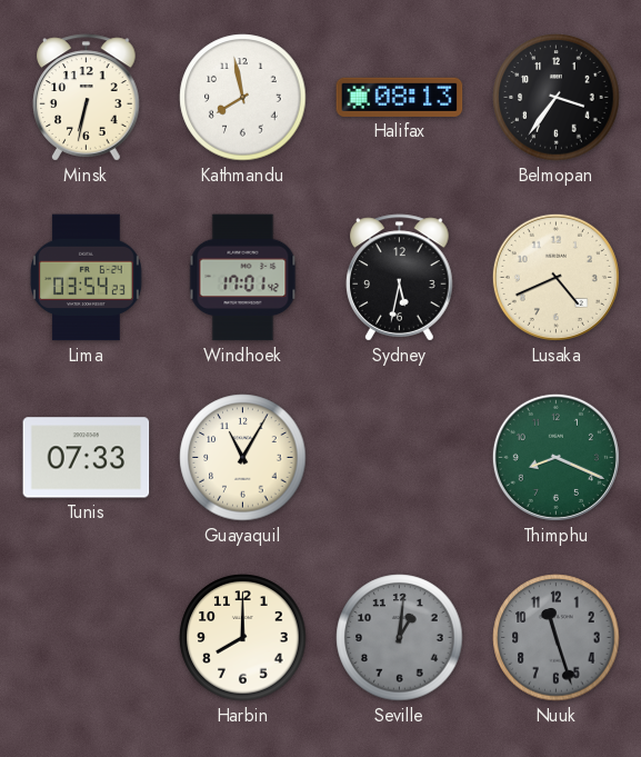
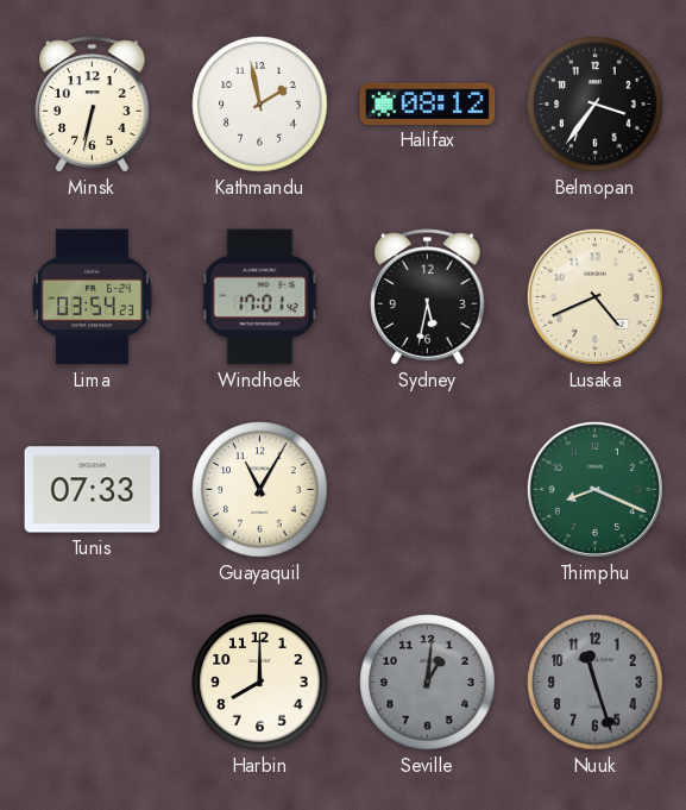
Kathmandu: 7:58 -> 1:58
Halifax: 08:13 -> 08:12
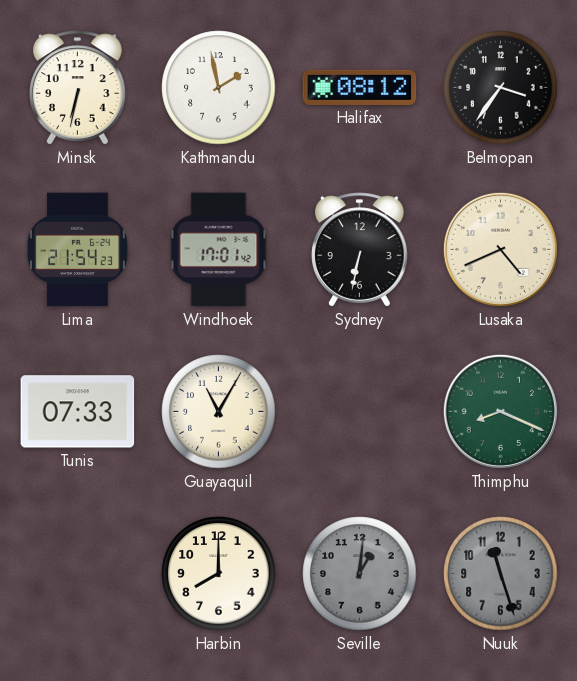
Lima: 03:54 -> 21:54
Sydney: 5:32 -> 6:32
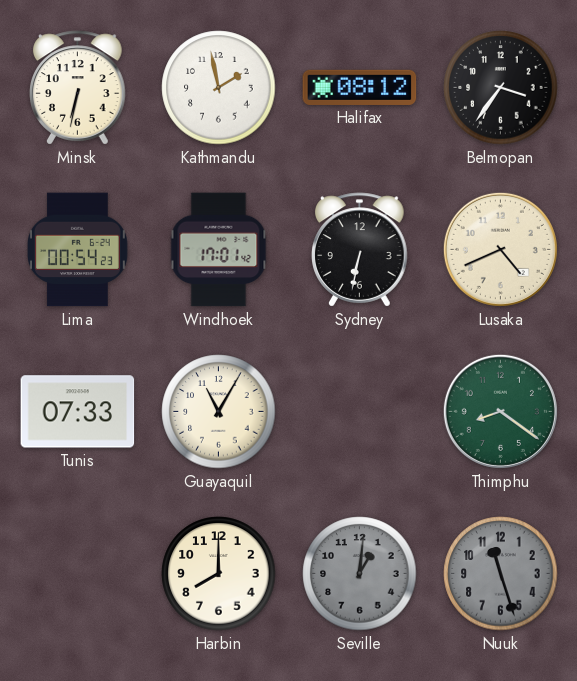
Lima: 21:54 -> 00:54
Thimphu: 8:19 -> 8:21
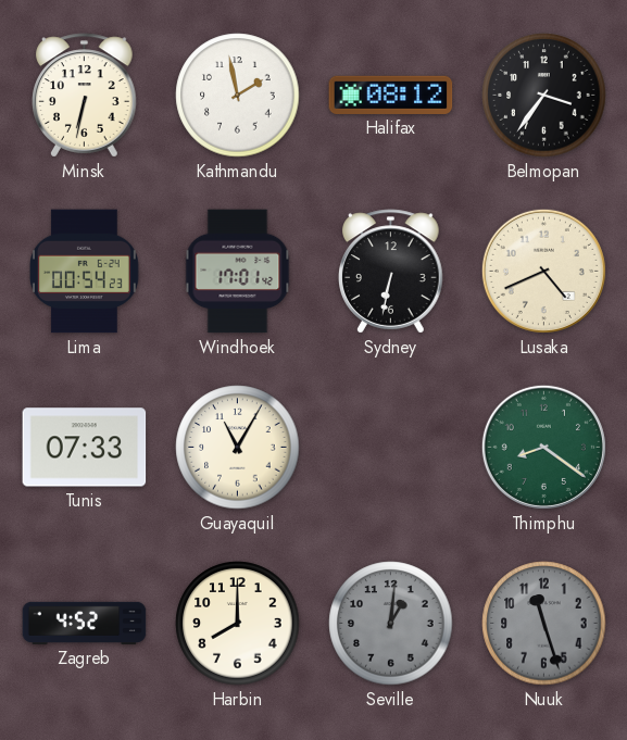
Zagreb: none -> 4:52
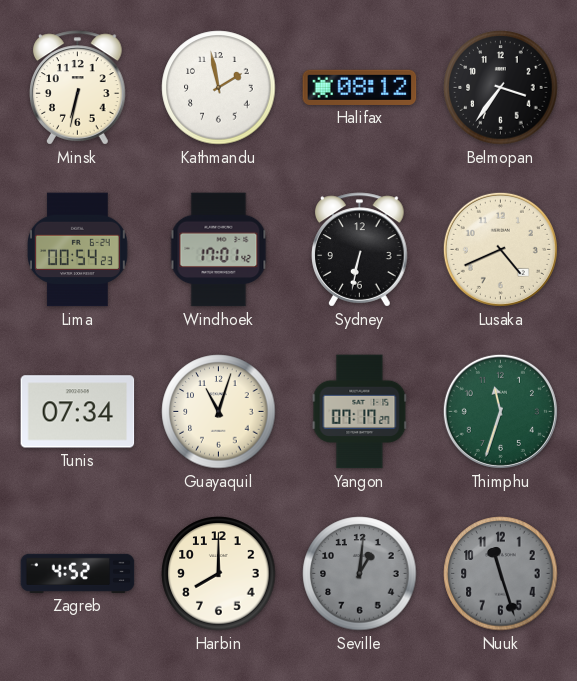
Tunis: 07:33 -> 07:34
Guayaquil: 11:05 -> 11:03
Yangon: none -> 07:17
Thimphu: 8:21 -> 11:33
